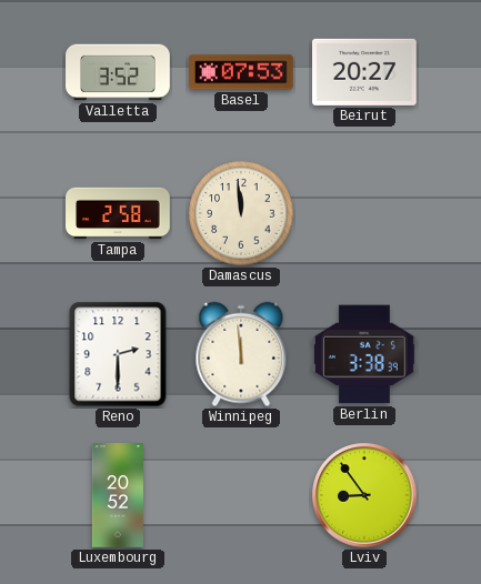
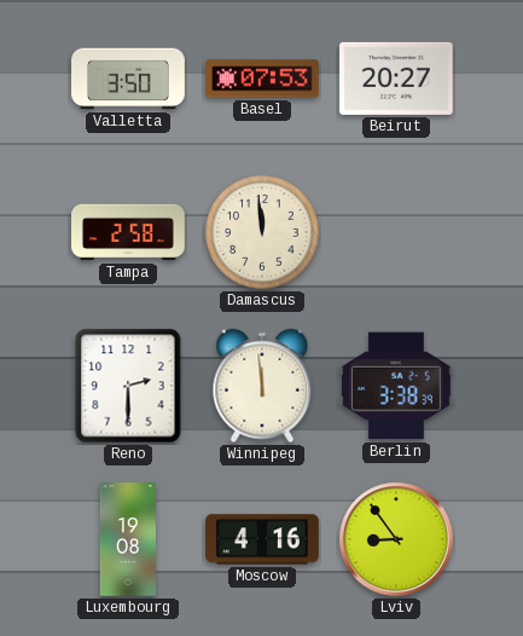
Valletta: 3:52 -> 3:50
Luxembourg: 20:52 -> 19:08
Moscow: none -> 4:16
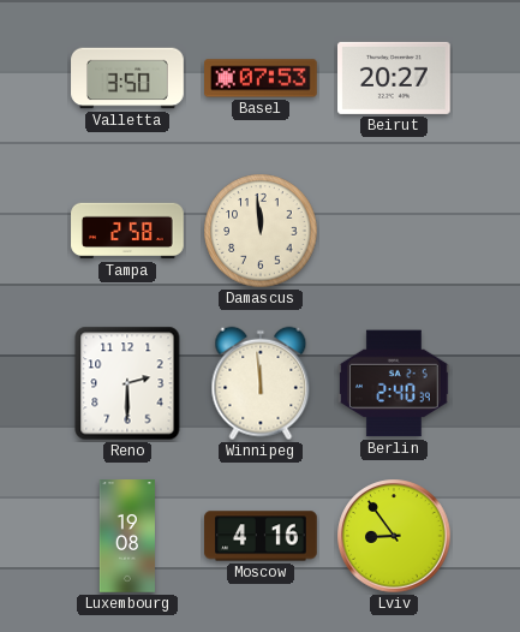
Berlin: 3:38 -> 2:40
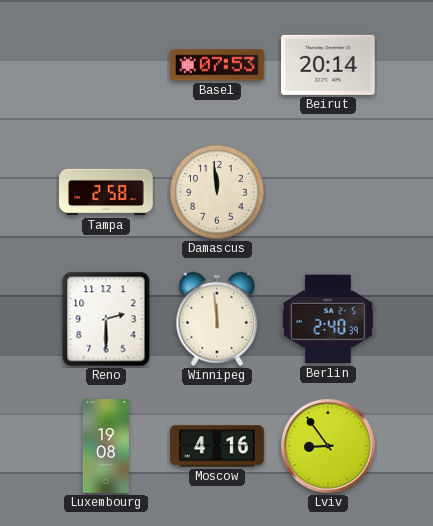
Valletta: 3:50 -> none
Beirut: 20:27 -> 20:14
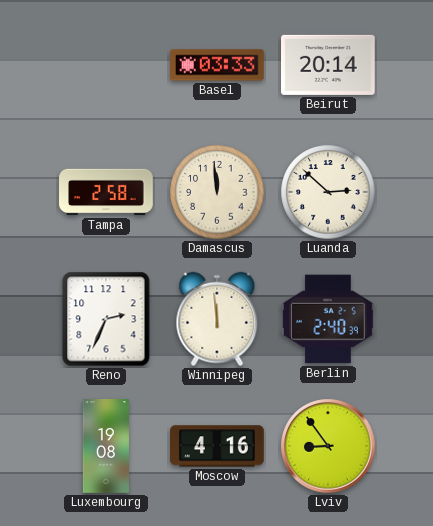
Basel: 07:53 -> 03:33
Luanda: none -> 2:52
Reno: 2:30 -> 2:34
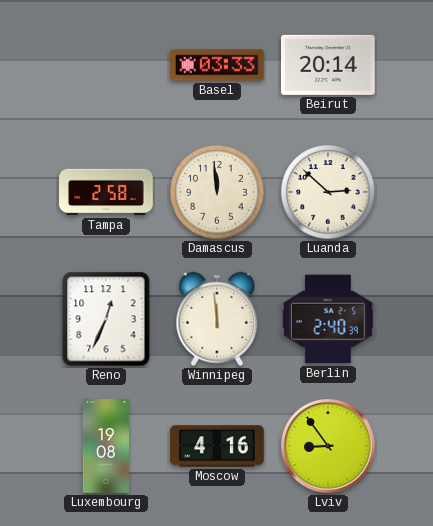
Reno: 2:34 -> 12:34
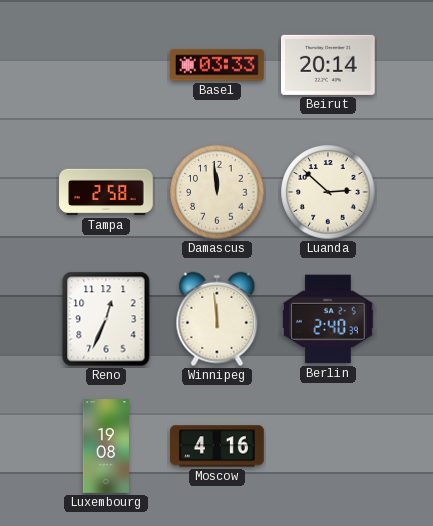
Lviv: 8:54 -> none
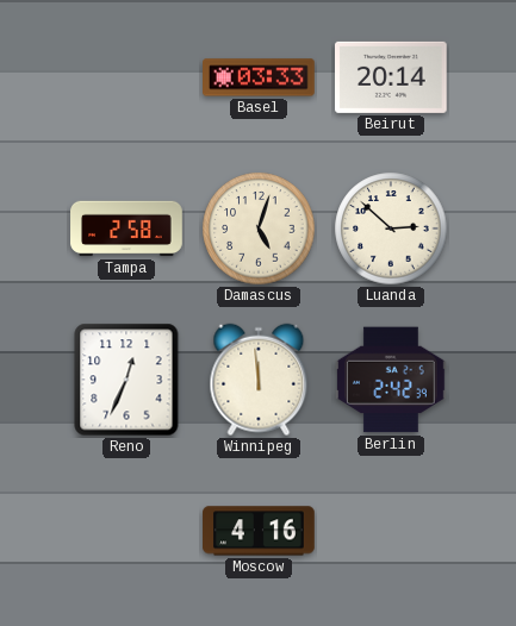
Damascus: 11:59 -> 5:03
Berlin: 2:40 -> 2:42
Luxembourg: 19:08 -> none
